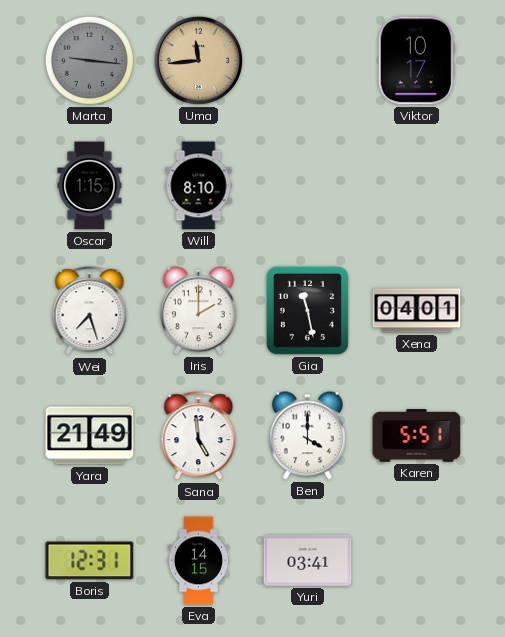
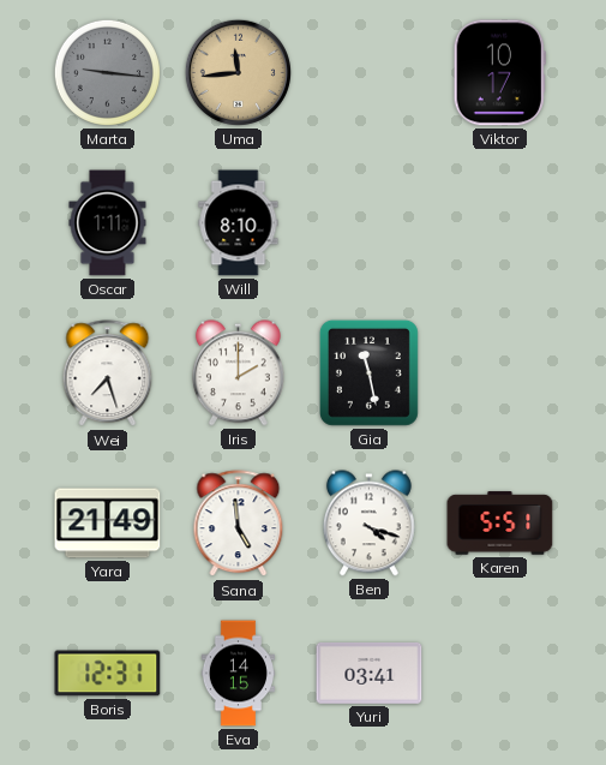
Oscar: 1:15 -> 1:11
Xena: 04:01 -> none
Ben: 4:00 -> 4:18
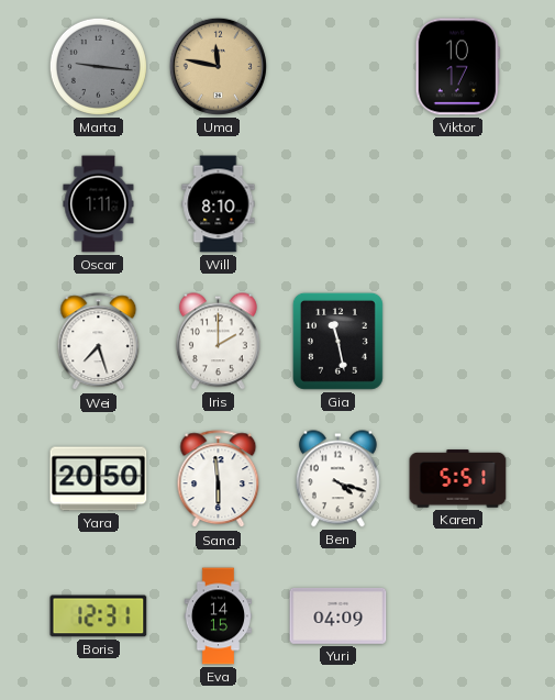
Uma: 11:44 -> 11:47
Yara: 21:49 -> 20:50
Sana: 4:59 -> 5:59
Yuri: 03:41 -> 04:09
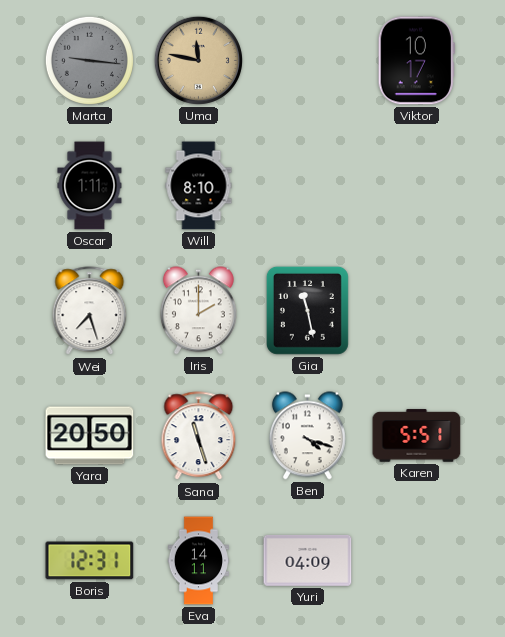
Sana: 5:59 -> 11:27
Eva: 14:15 -> 14:11
